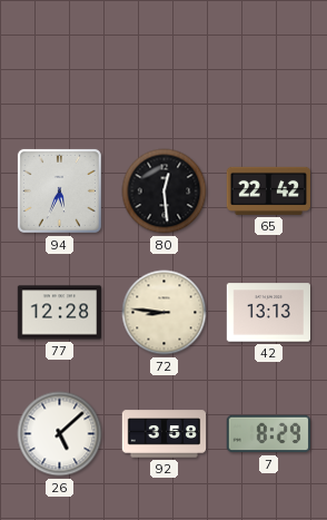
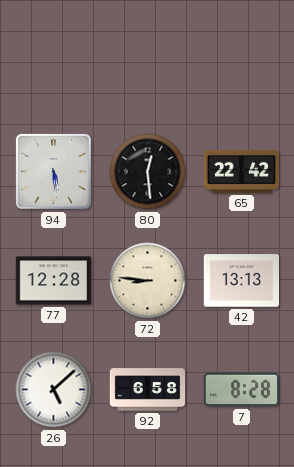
94: 5:34 -> 5:29
92: 3:58 -> 6:58
7: 8:29 -> 8:28
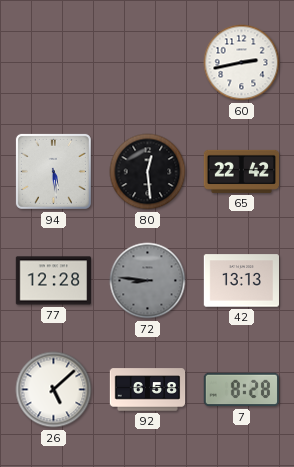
60: none -> 2:43
72 dial: cream -> grey
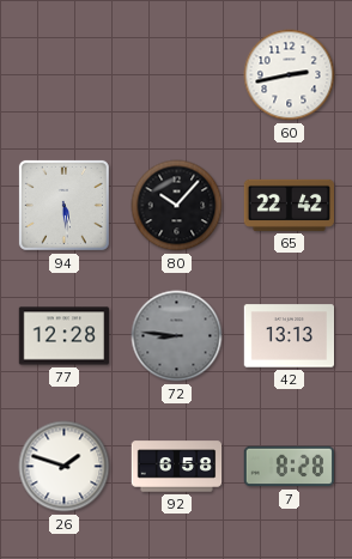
80: 12:29 -> 10:07
26: 5:08 -> 1:48
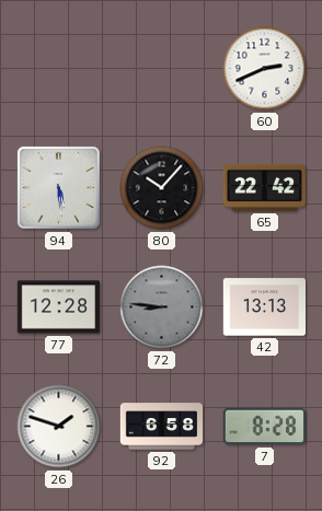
60: 2:43 -> 2:41
